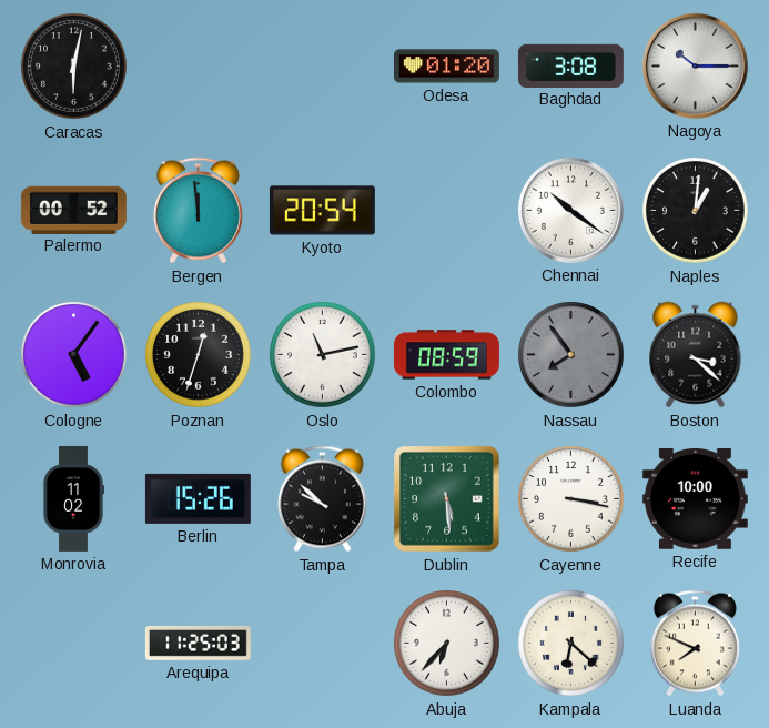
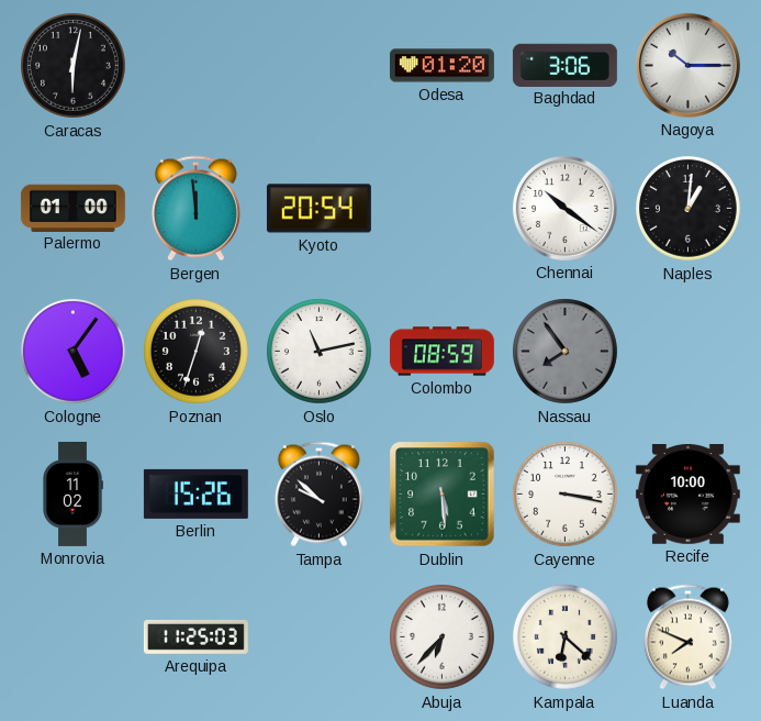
Baghdad: 3:08 -> 3:06
Palermo: 00:52 -> 01:00
Boston: 3:22 -> none
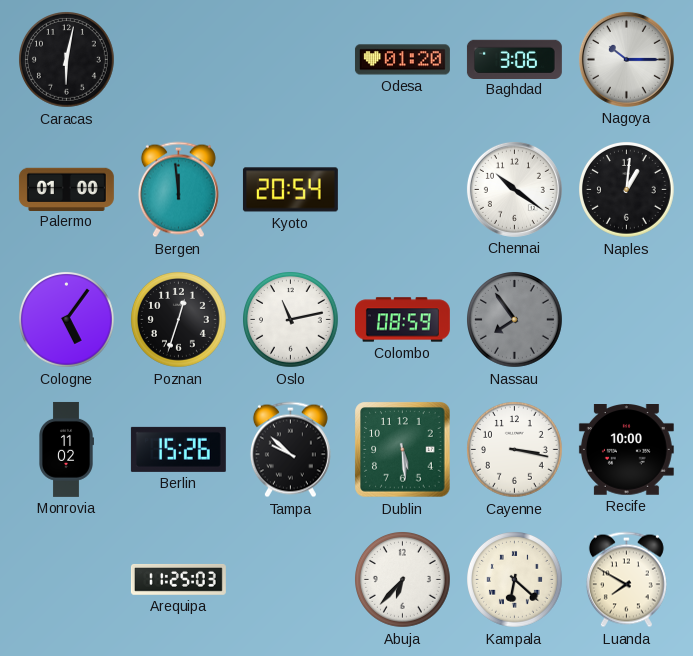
Luanda: 7:49 -> 7:50
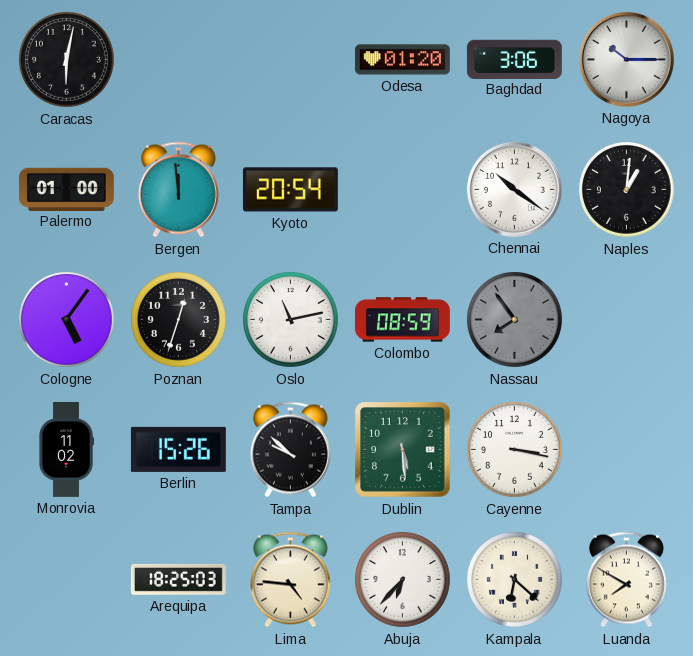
Recife: 10:00 -> none
Arequipa: 11:25 -> 18:25
Lima: none -> 4:46
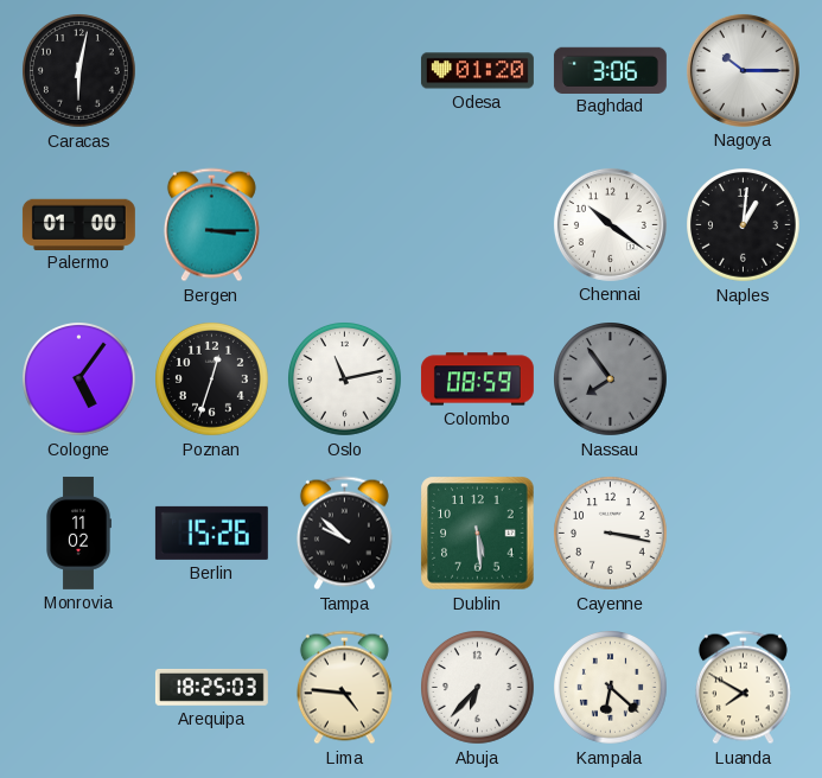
Bergen: 11:59 -> 3:15
Kyoto: 20:54 -> none
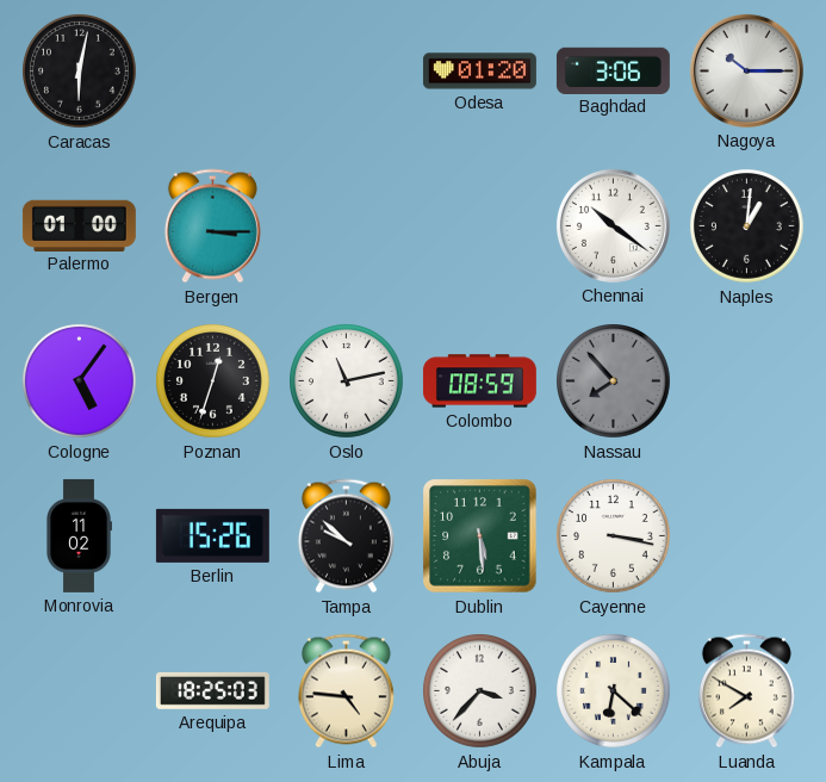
Nassau: 7:54 -> 7:53
Abuja: 6:37 -> 3:37
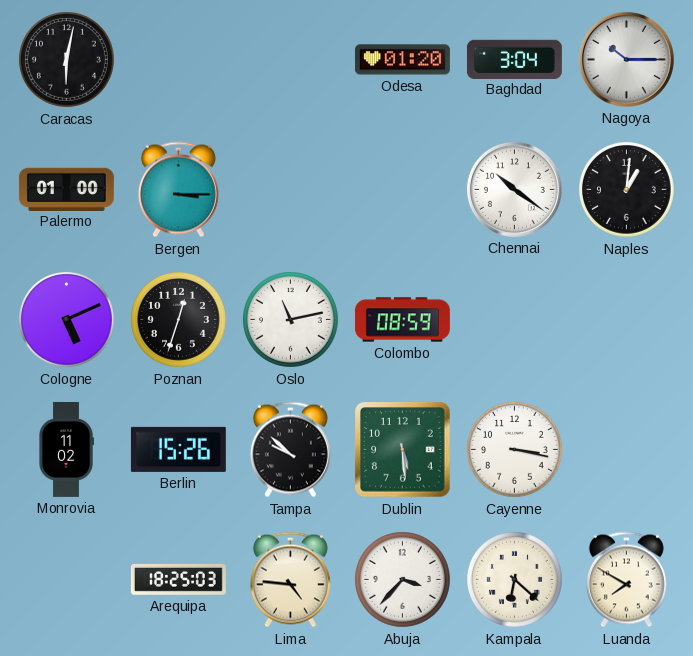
Baghdad: 3:06 -> 3:04
Cologne: 5:06 -> 5:11
Nassau: 7:53 -> none
